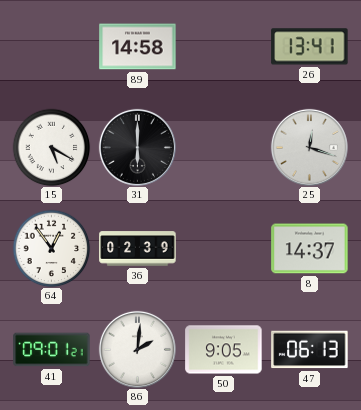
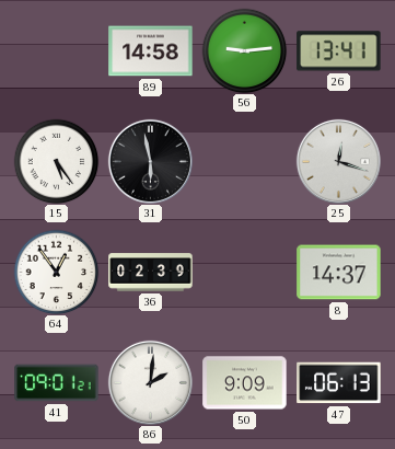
56: none -> 9:14
15: 5:20 -> 5:24
31: 6:00 -> 5:58
50: 9:05 -> 9:09
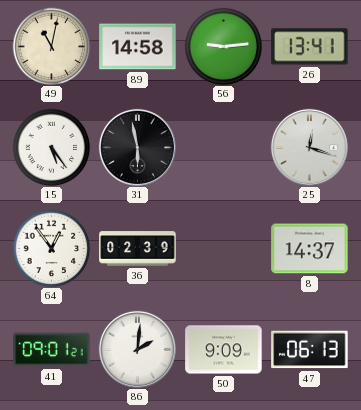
49: none -> 11:02
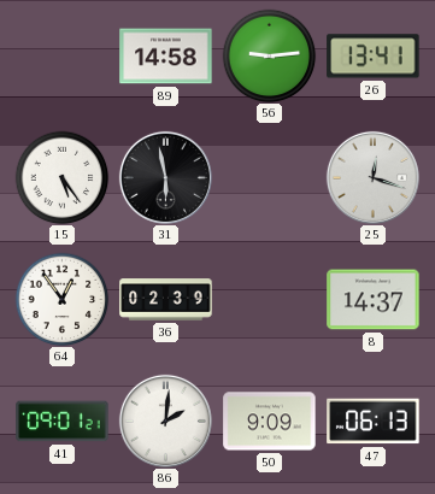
49: 11:02 -> none
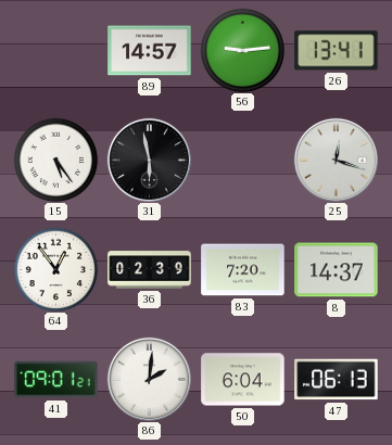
89: 14:58 -> 14:57
83: none -> 7:20
50: 9:09 -> 6:04
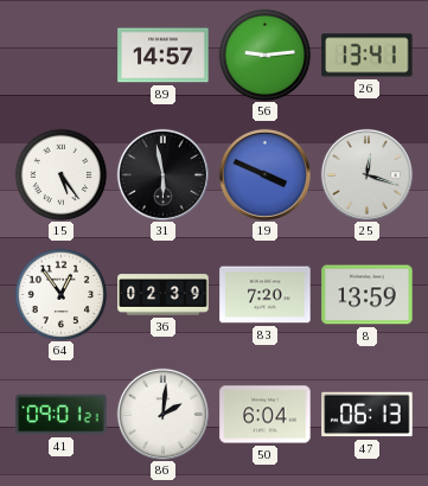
19: none -> 3:49
8: 14:37 -> 13:59
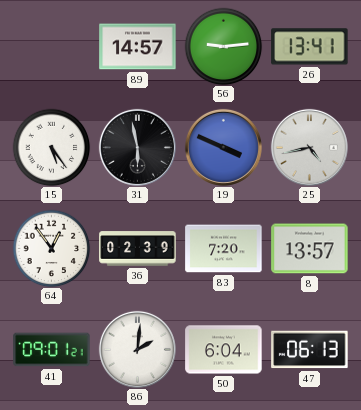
25: 12:18 -> 4:43
8: 13:59 -> 13:57
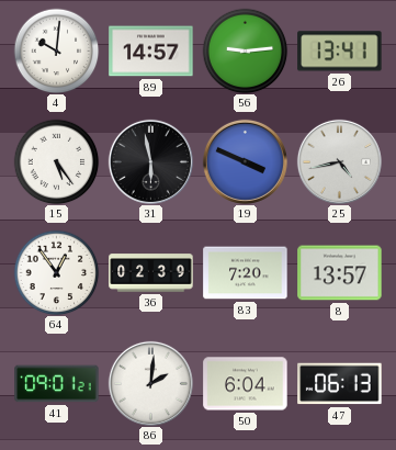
4: none -> 10:01
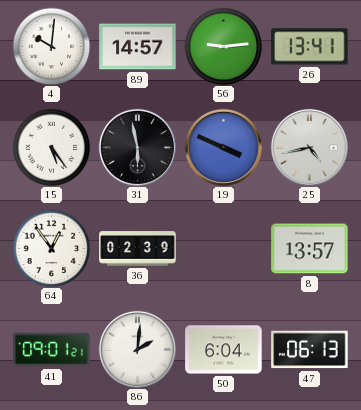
83: 7:20 -> none
